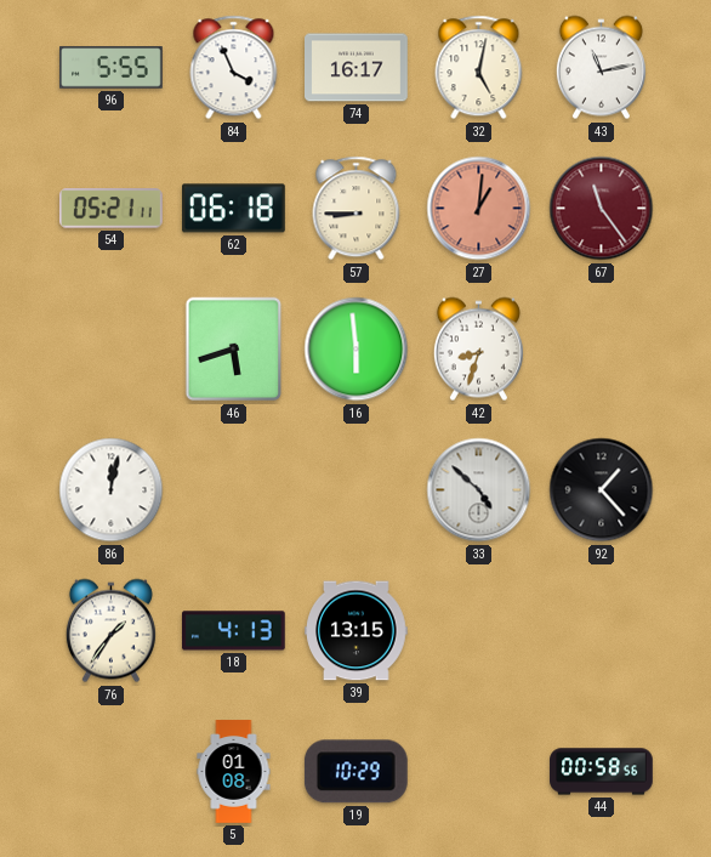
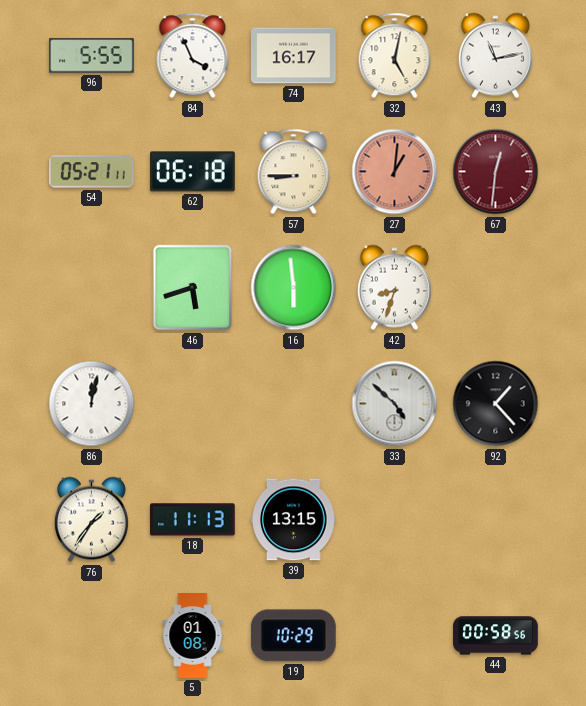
67: 11:24 -> 12:31
18: 4:13 -> 11:13
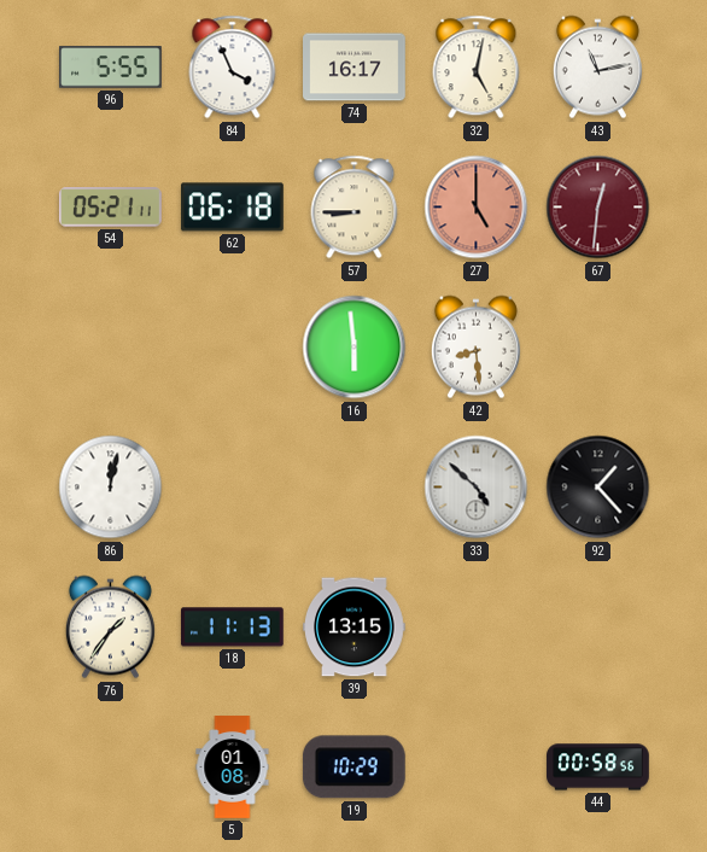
27: 1:01 -> 5:00
46: 5:42 -> none
42: 8:33 -> 8:29
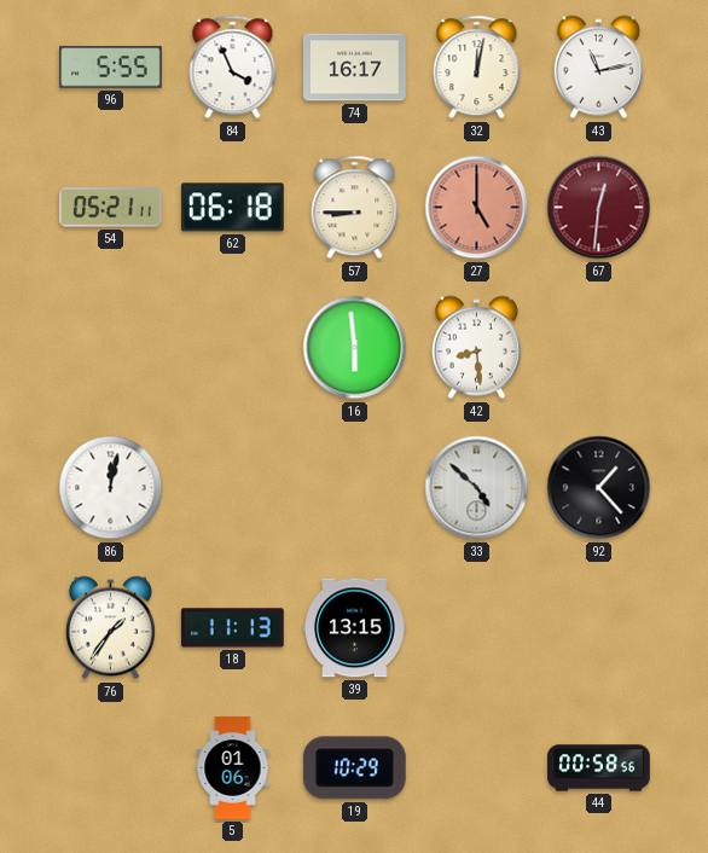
32: 5:02 -> 12:02
5: 01:08 -> 01:06
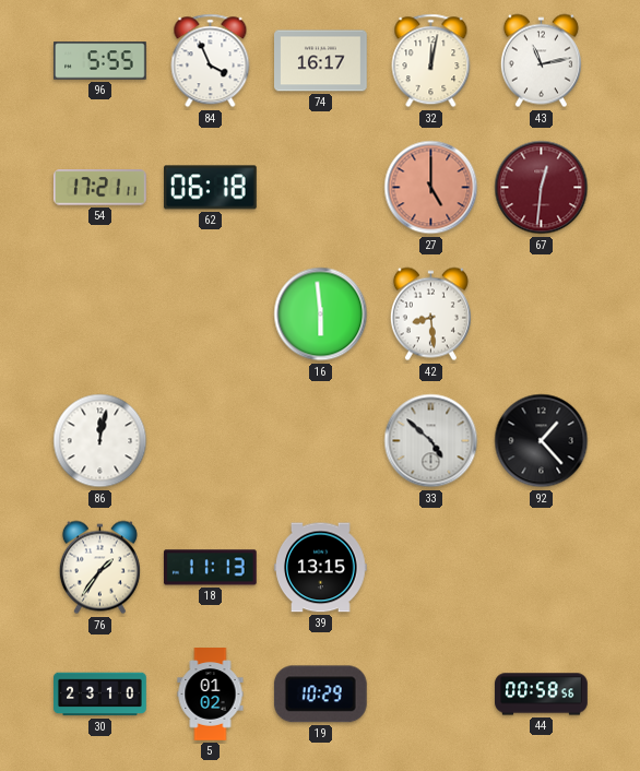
54: 05:21 -> 17:21
57: 8:45 -> none
30: none -> 23:10
5: 01:06 -> 01:02
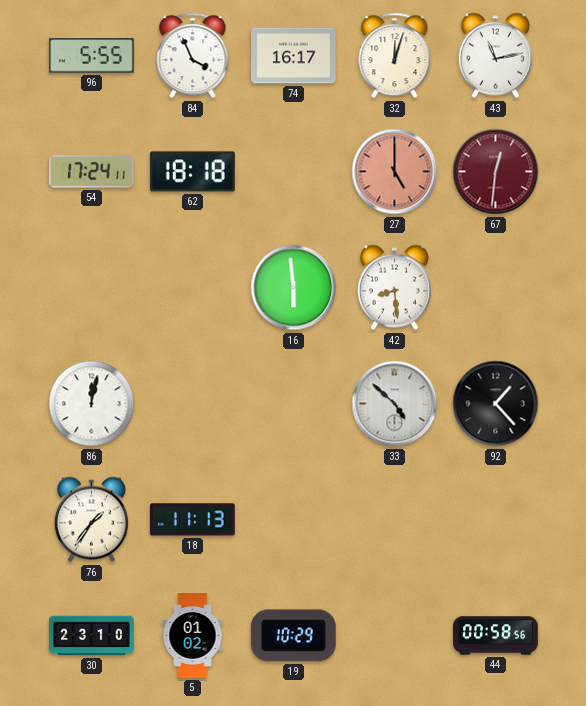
32: 12:02 -> 12:03
54: 17:21 -> 17:24
62: 06:18 -> 18:18
39: 13:15 -> none
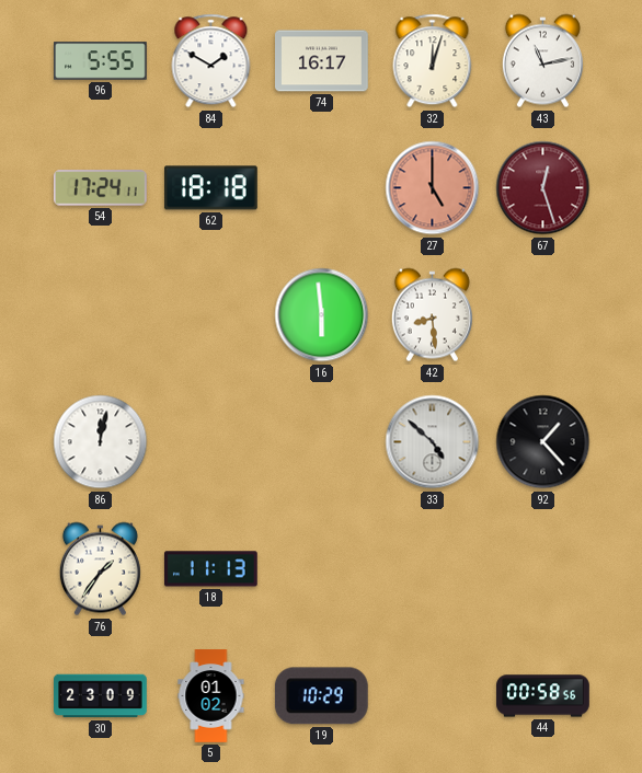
84: 3:56 -> 1:50
67: 12:31 -> 12:27
30: 23:10 -> 23:09
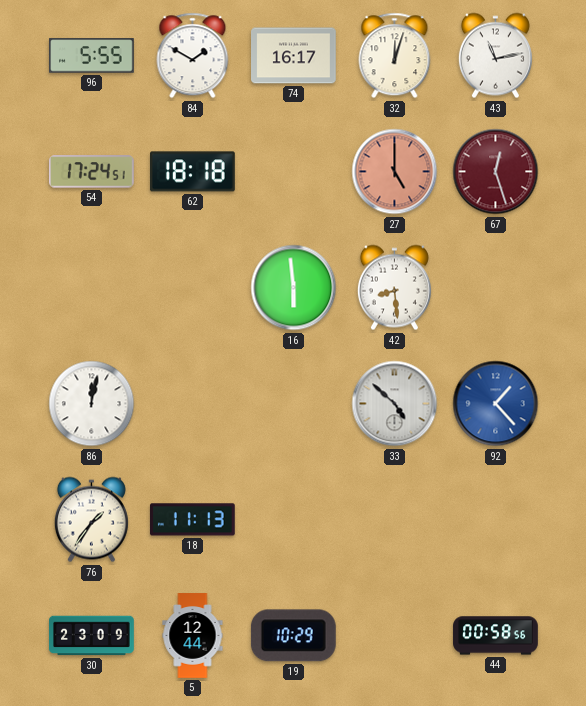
54: 17:24:11 -> 17:24:51
92 dial: black -> blue
5: 01:02 -> 12:44
